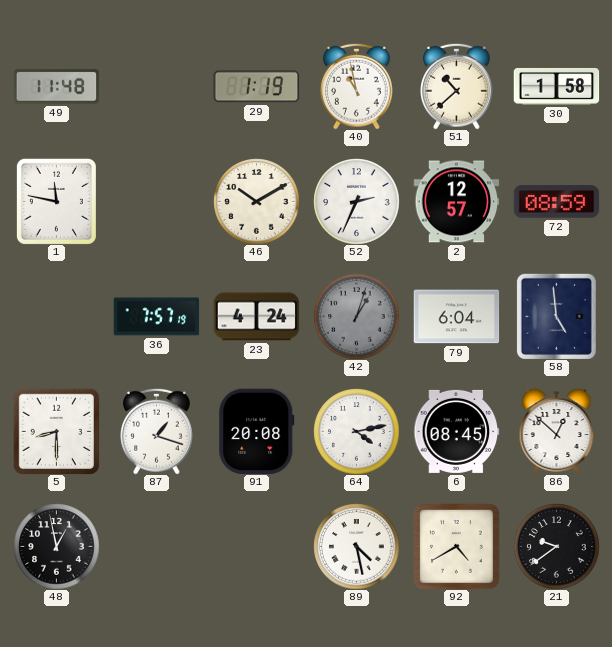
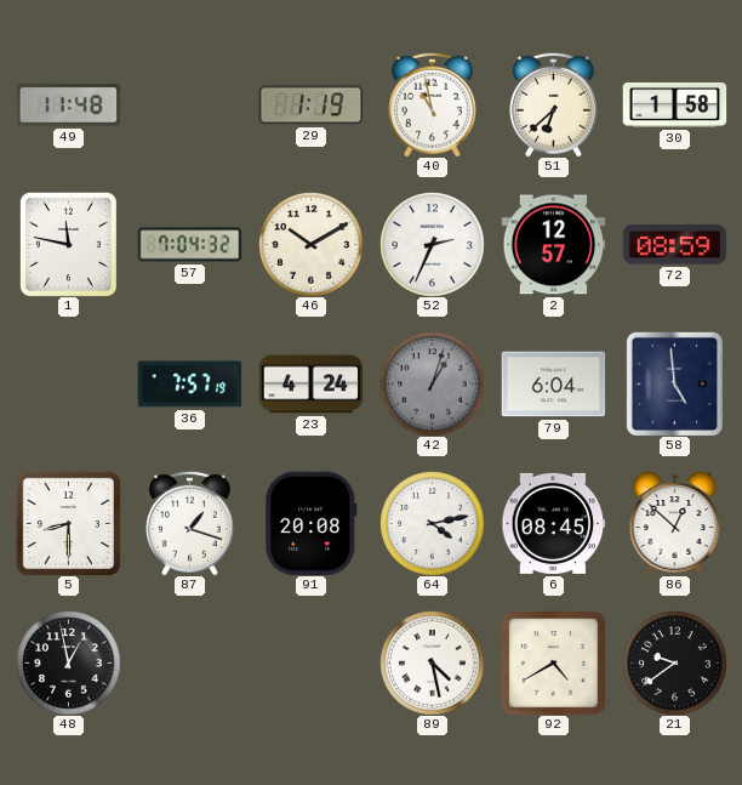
51: 10:38 -> 6:38
57: none -> 7:04
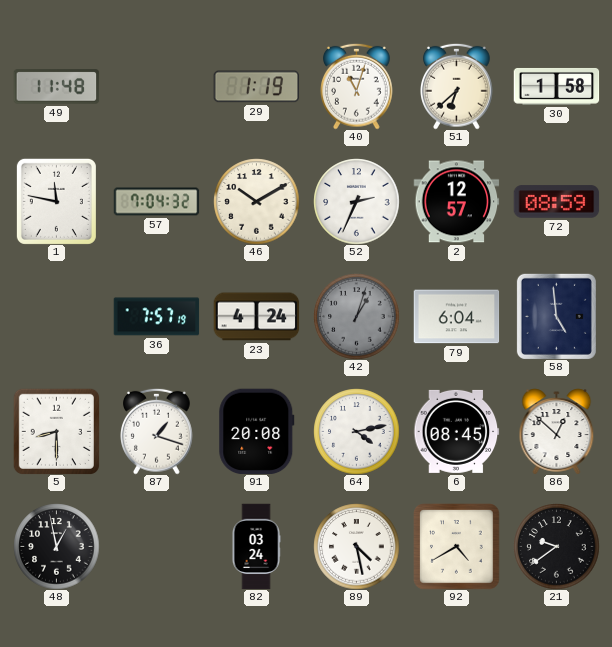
40: 10:58 -> 11:03
82: none -> 03:24
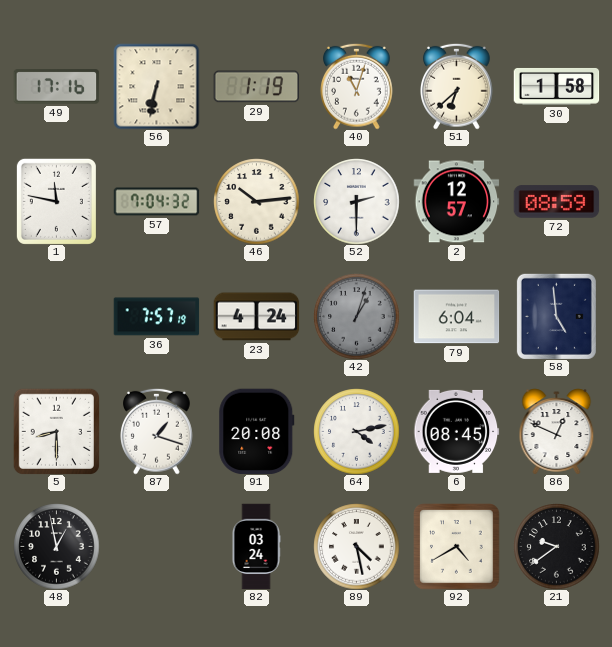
49: 11:48 -> 17:16
56: none -> 6:32
46: 10:10 -> 10:14
52: 2:34 -> 2:30
86: 12:52 -> 12:49
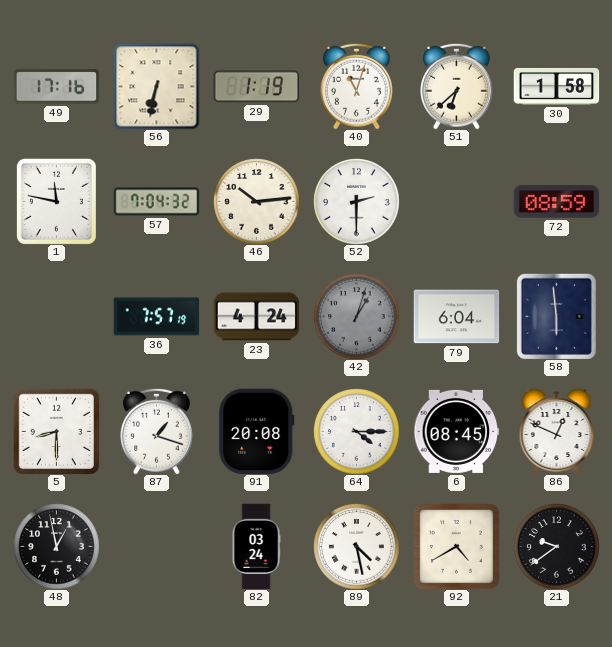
2: 12:57 -> none
58: 4:59 -> 5:59
64: 4:13 -> 4:15
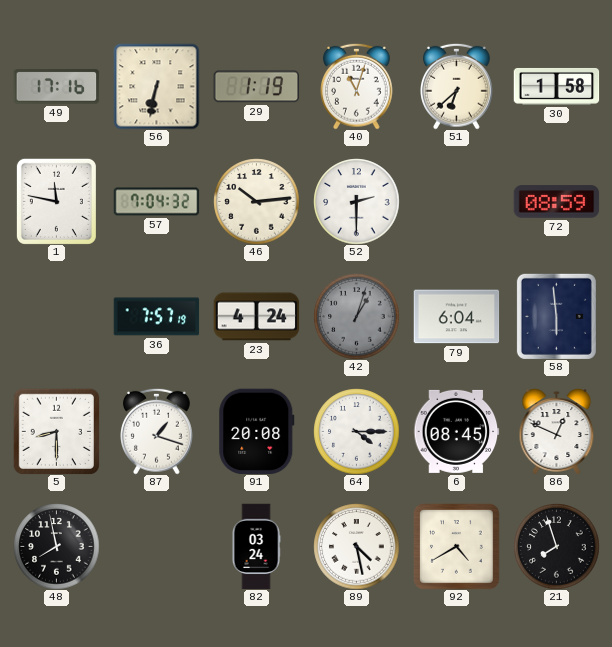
48: 12:58 -> 7:58
21: 9:39 -> 7:57
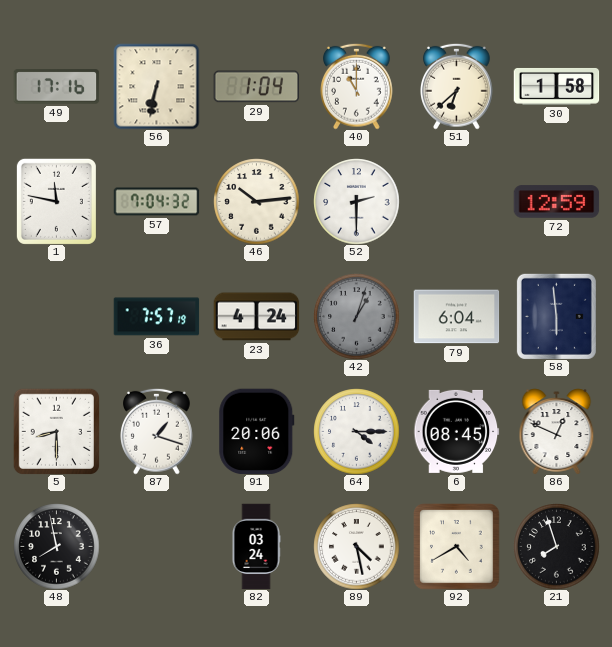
29: 1:19 -> 1:04
40: 11:03 -> 11:00
72: 08:59 -> 12:59
91: 20:08 -> 20:06
